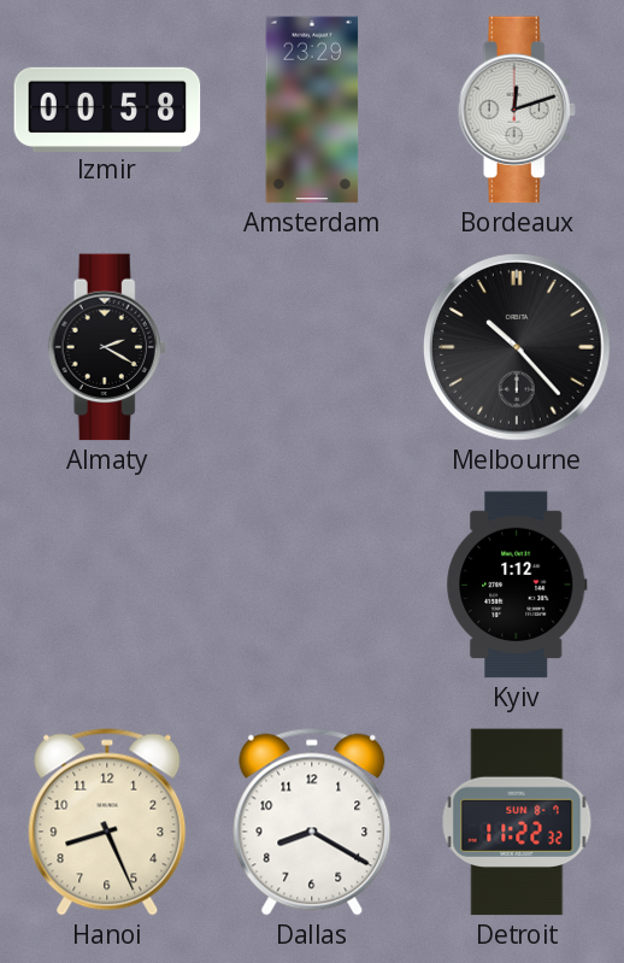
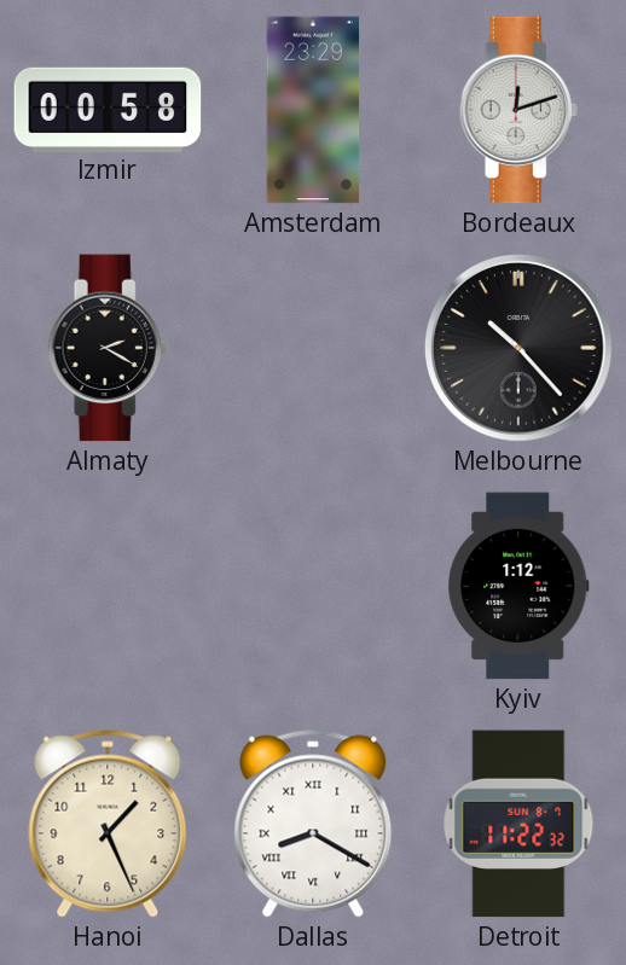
Hanoi: 8:26 -> 1:26
Dallas numerals: Arabic -> Roman
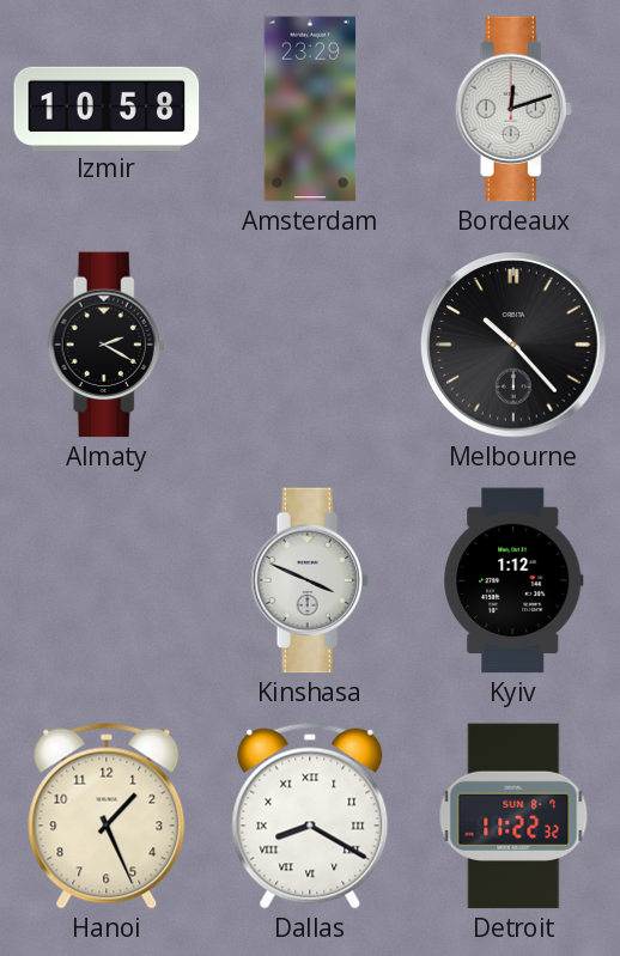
Izmir: 00:58 -> 10:58
Kinshasa: none -> 3:49
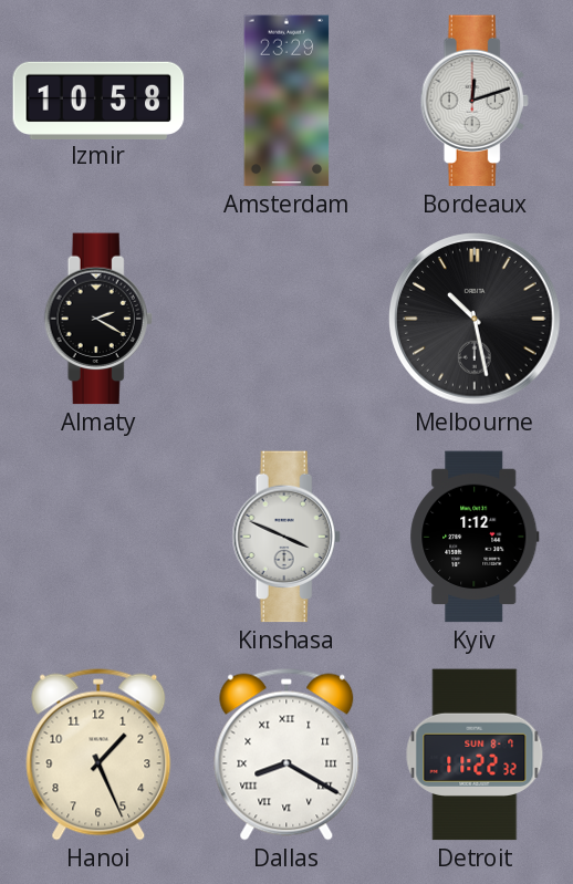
Melbourne: 10:23 -> 10:28
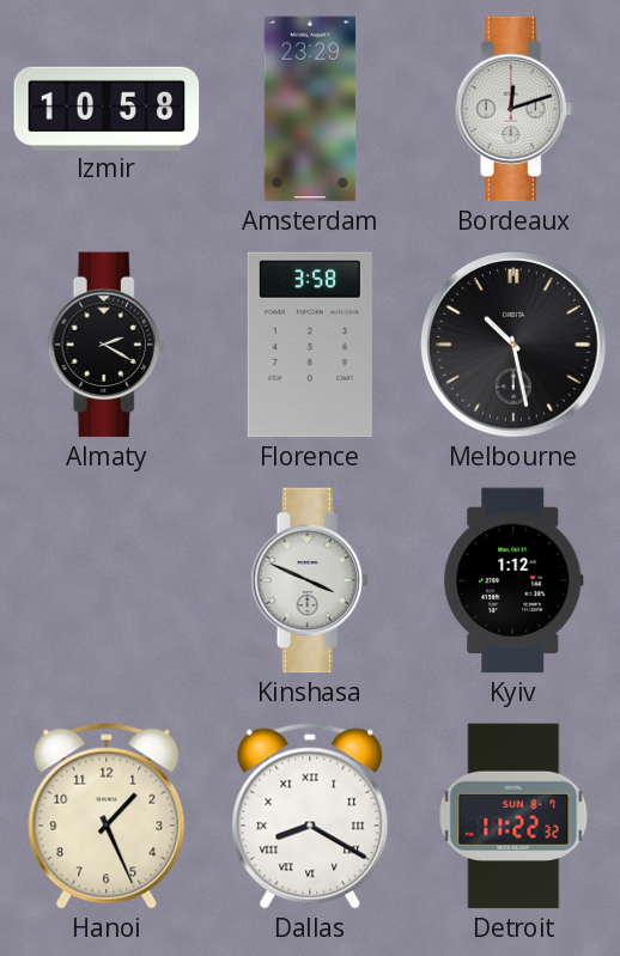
Florence: none -> 3:58
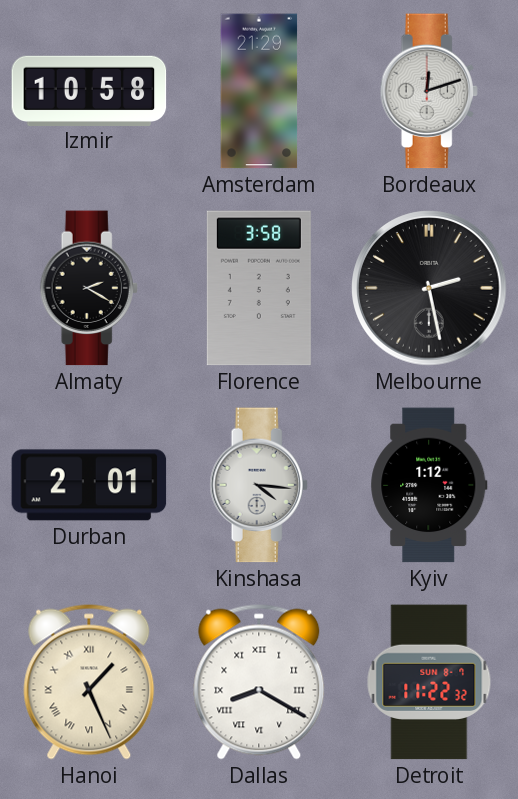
Amsterdam: 23:29 -> 21:29
Melbourne: 10:28 -> 2:28
Durban: none -> 2:01
Kinshasa: 3:49 -> 4:16
Hanoi numerals: Arabic -> Roman
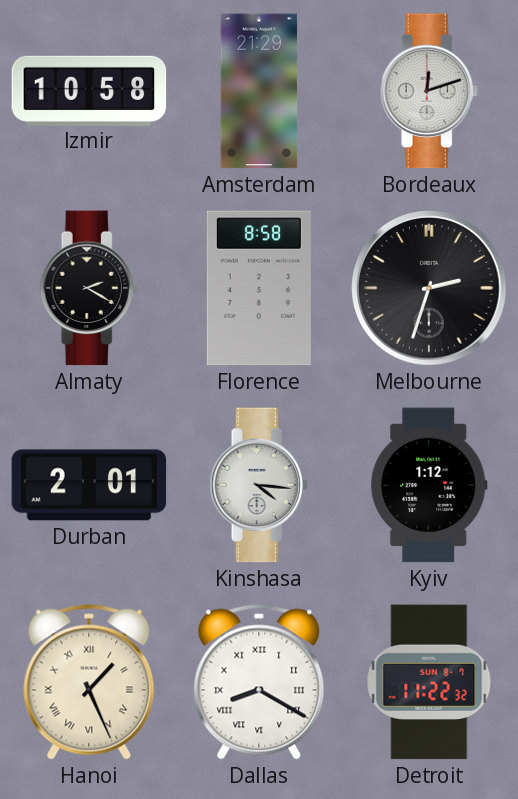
Florence: 3:58 -> 8:58
Melbourne: 2:28 -> 2:33
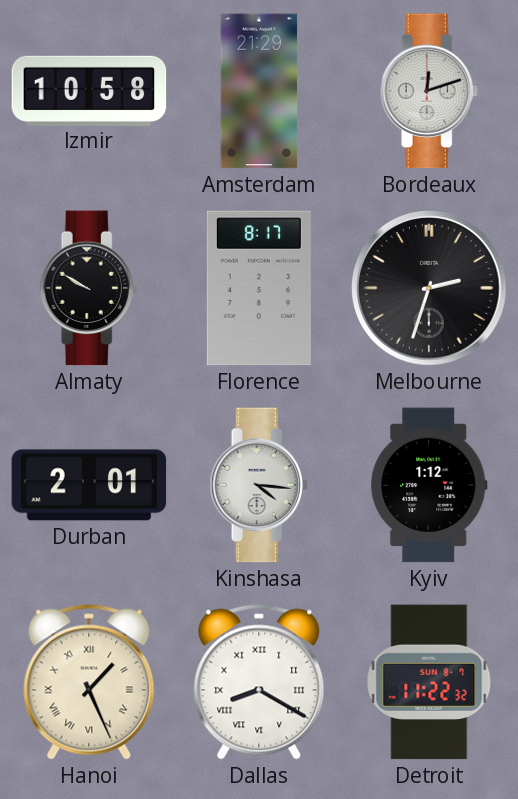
Almaty: 2:20 -> 9:50
Florence: 8:58 -> 8:17
